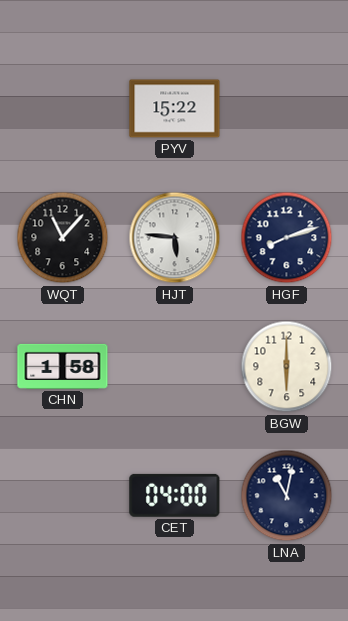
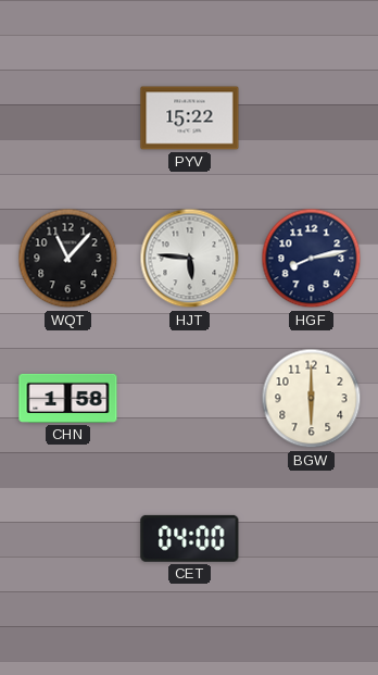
HGF: 8:12 -> 8:13
LNA: 11:02 -> none
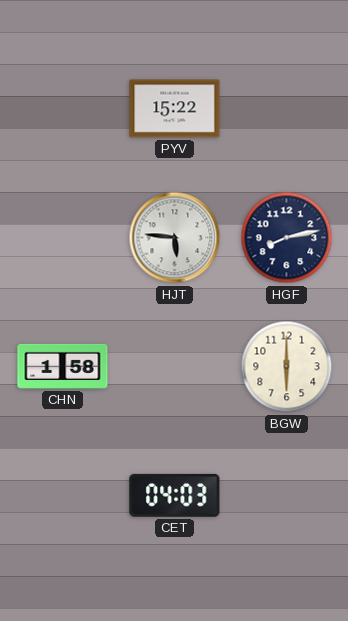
WQT: 11:07 -> none
CET: 04:00 -> 04:03
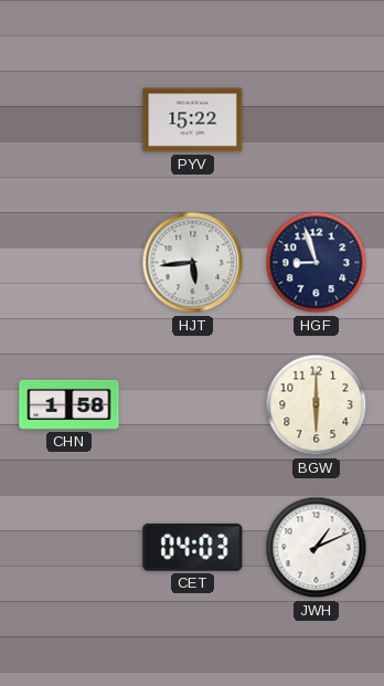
HJT: 5:46 -> 5:44
HGF: 8:13 -> 8:57
JWH: none -> 1:11
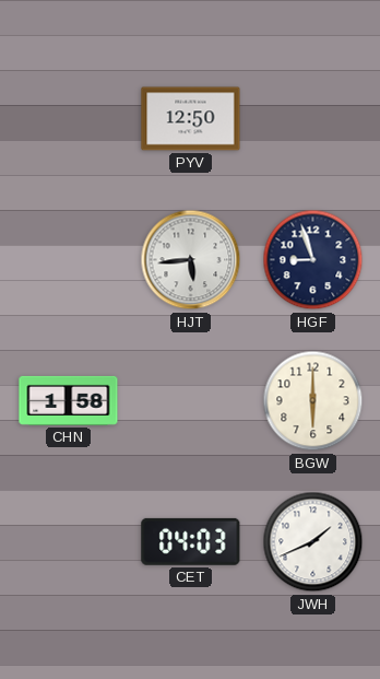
PYV: 15:22 -> 12:50
JWH: 1:11 -> 1:41
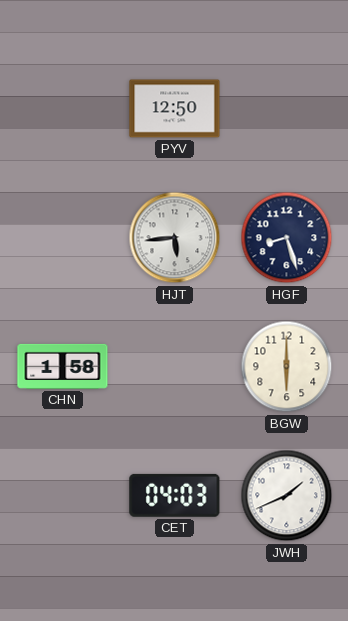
HGF: 8:57 -> 8:27
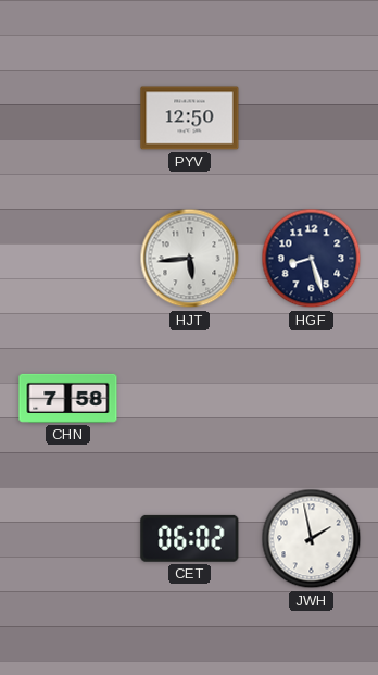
CHN: 1:58 -> 7:58
BGW: 6:00 -> none
CET: 04:03 -> 06:02
JWH: 1:41 -> 1:58
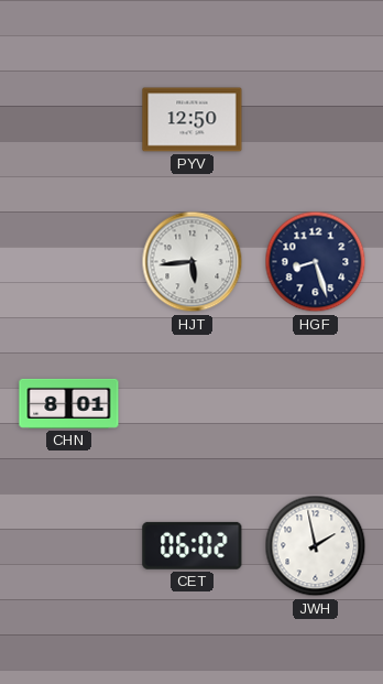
CHN: 7:58 -> 8:01
